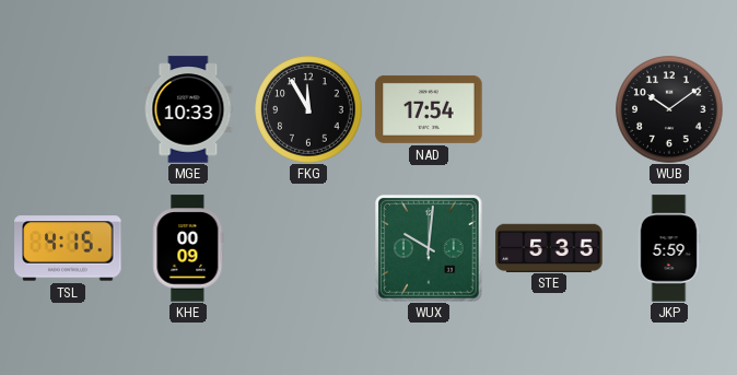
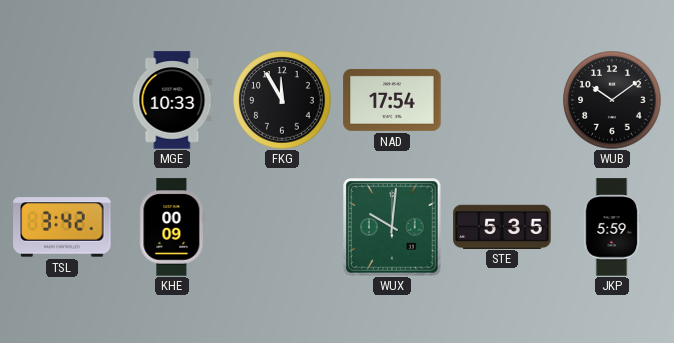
TSL: 4:15 -> 3:42
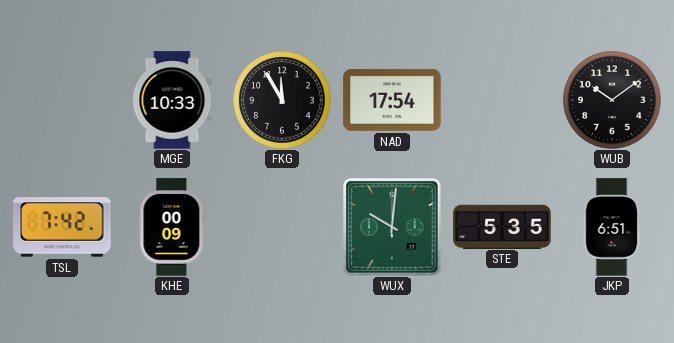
TSL: 3:42 -> 7:42
JKP: 5:59 -> 6:51
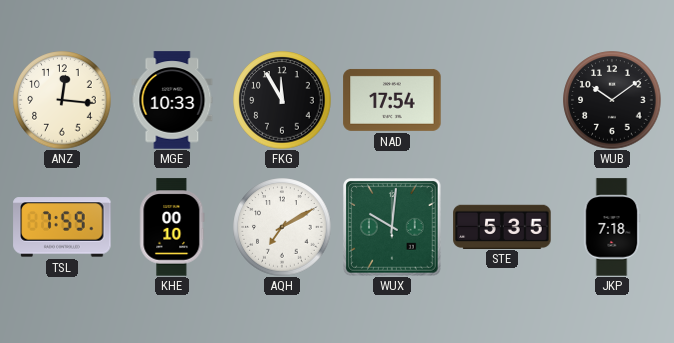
ANZ: none -> 12:16
TSL: 7:42 -> 7:59
KHE: 00:09 -> 00:10
AQH: none -> 7:10
JKP: 6:51 -> 7:18
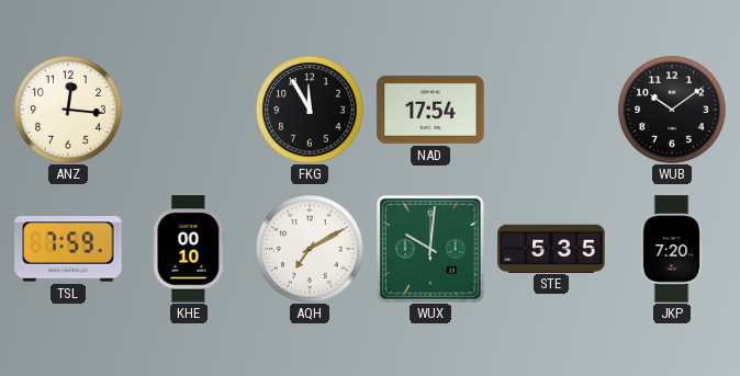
MGE: 10:33 -> none
JKP: 7:18 -> 7:20
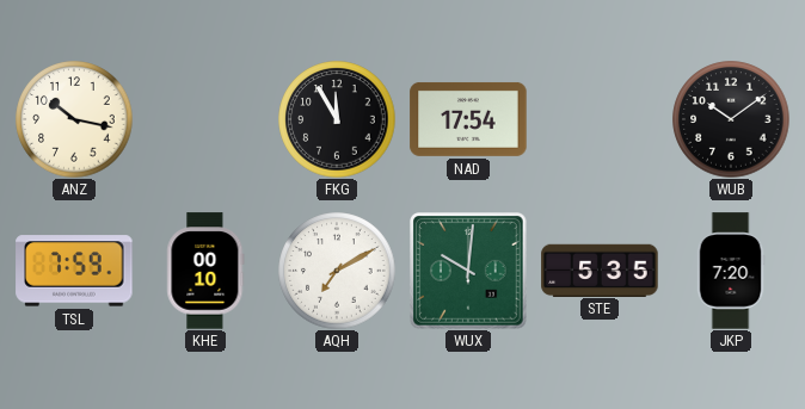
ANZ: 12:16 -> 10:17
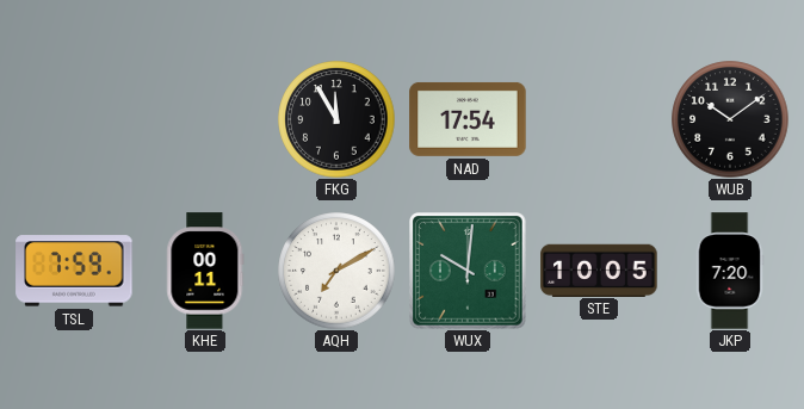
ANZ: 10:17 -> none
KHE: 00:10 -> 00:11
STE: 5:35 -> 10:05
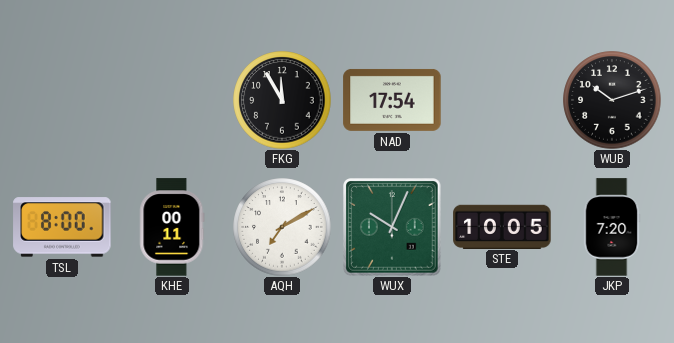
WUB: 10:09 -> 10:12
TSL: 7:59 -> 8:00
WUX: 10:01 -> 10:04
